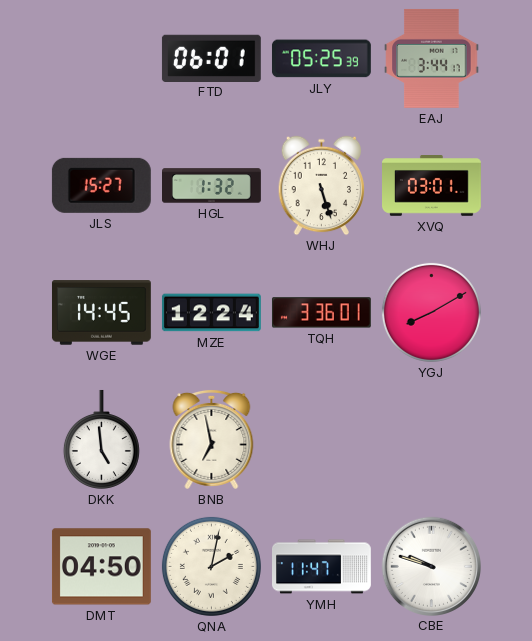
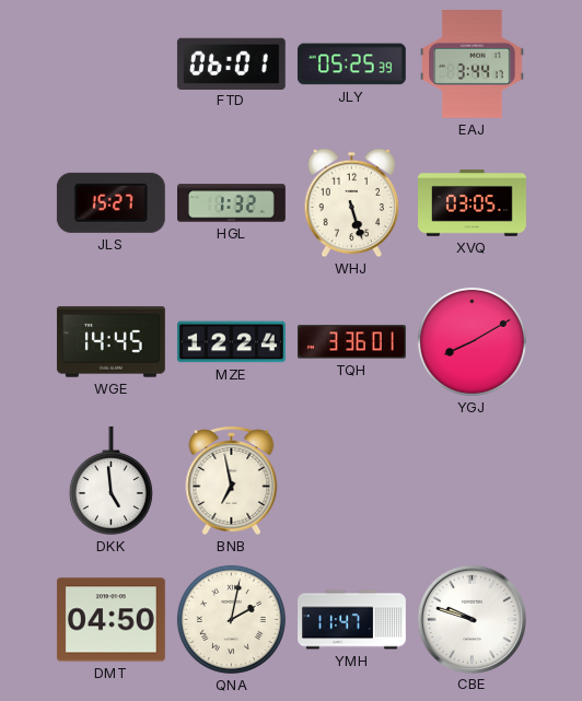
XVQ: 03:01 -> 03:05
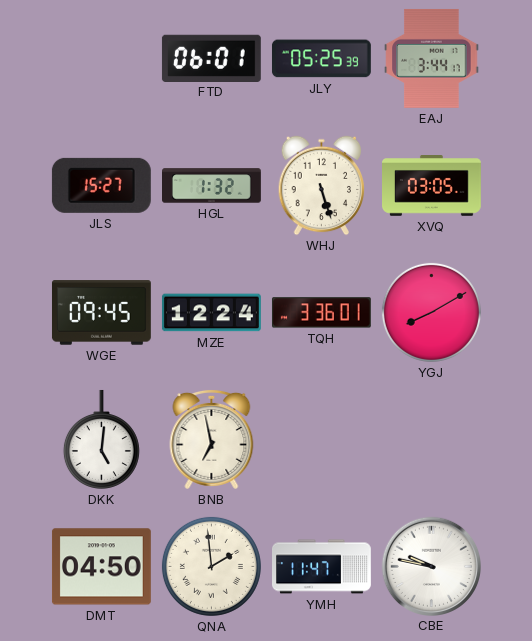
WGE: 14:45 -> 09:45
DKK: 4:59 -> 5:01
QNA: 2:02 -> 1:59
CBE: 9:48 -> 9:47
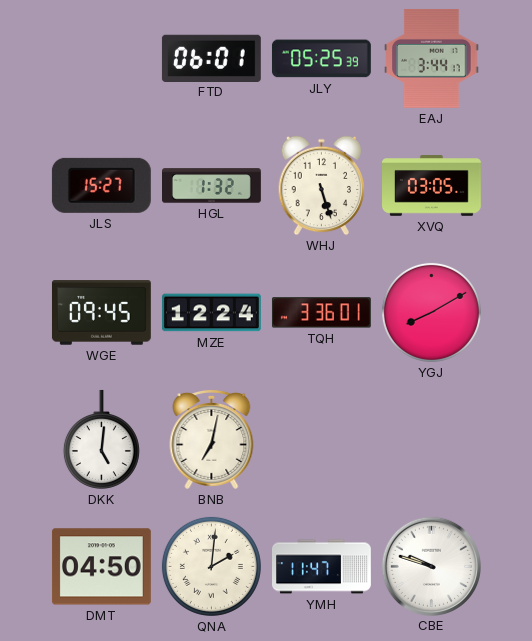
BNB: 6:58 -> 7:02
QNA: 1:59 -> 2:01
CBE: 9:47 -> 9:48
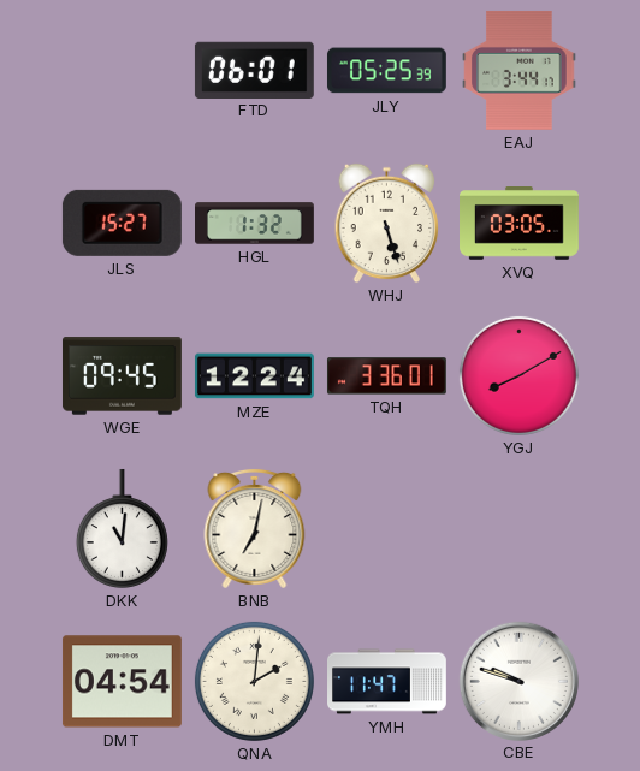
DKK: 5:01 -> 11:01
DMT: 04:50 -> 04:54
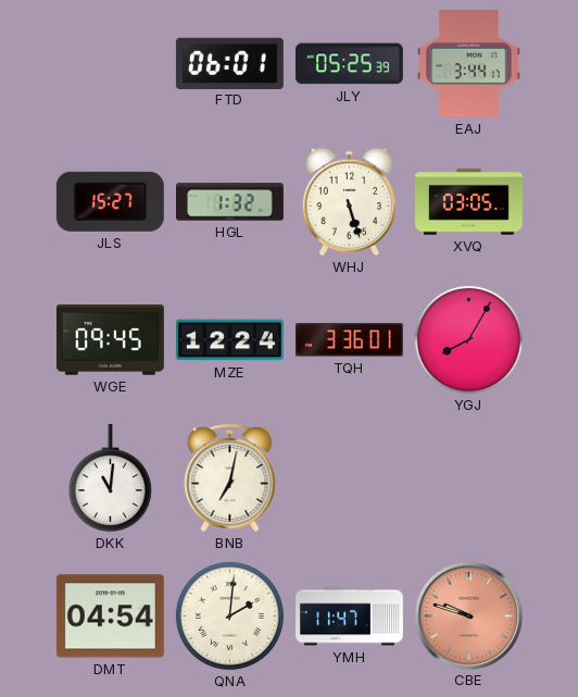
YGJ: 8:10 -> 8:05
CBE dial: white -> salmon
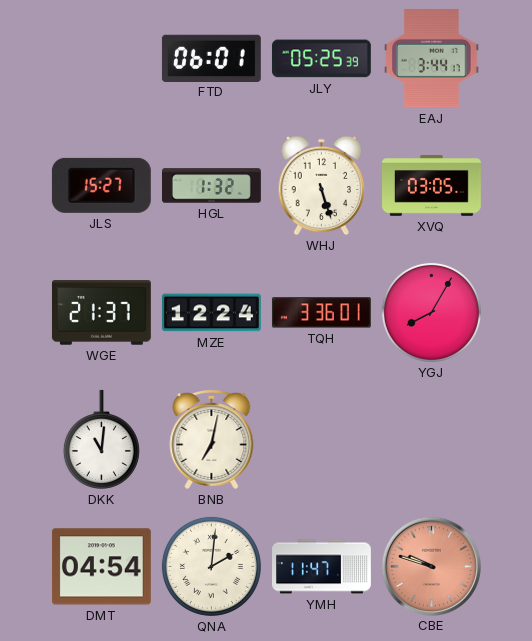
WGE: 09:45 -> 21:37
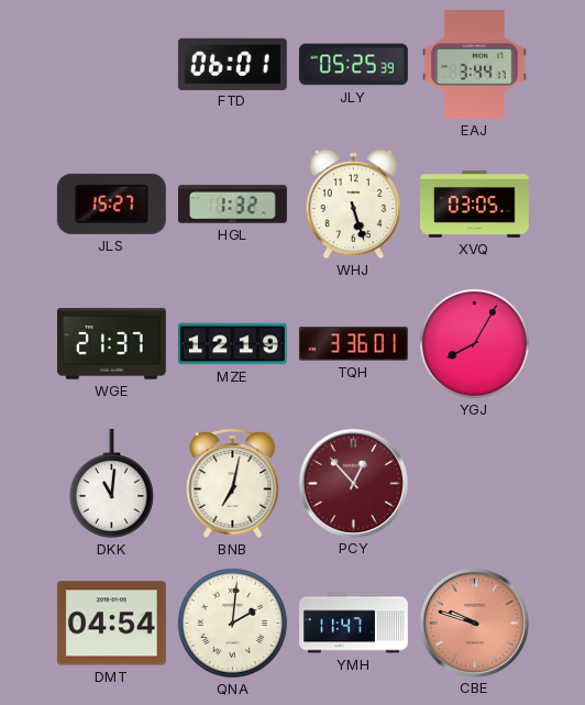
MZE: 12:24 -> 12:19
PCY: none -> 12:53
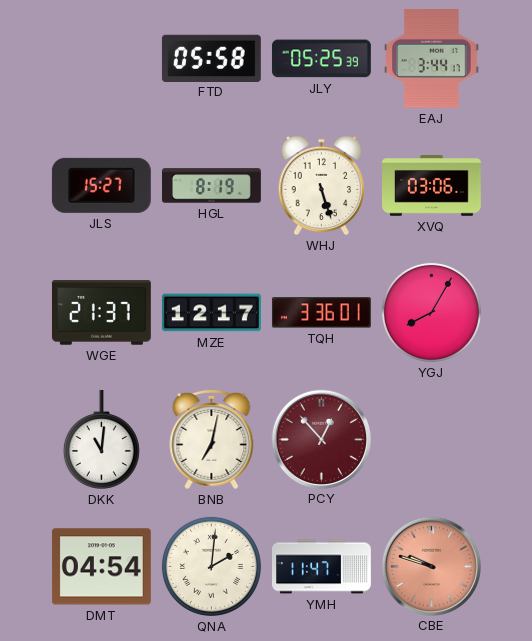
FTD: 06:01 -> 05:58
HGL: 1:32 -> 8:19
XVQ: 03:05 -> 03:06
MZE: 12:19 -> 12:17
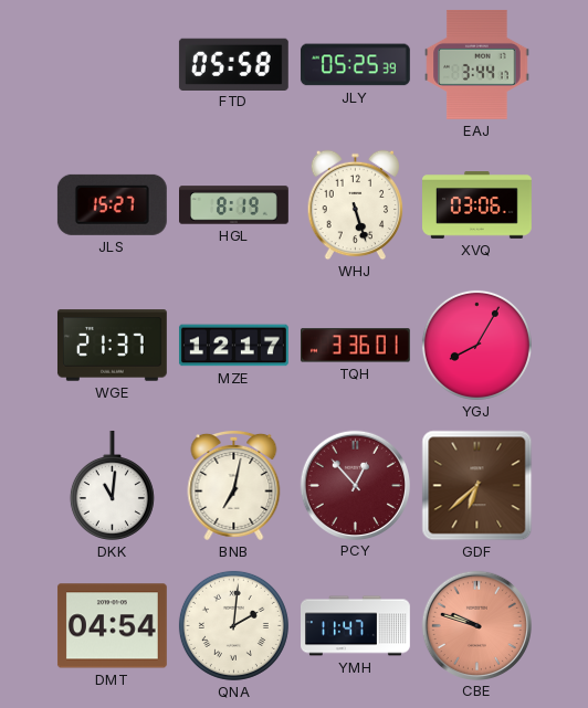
GDF: none -> 6:38
